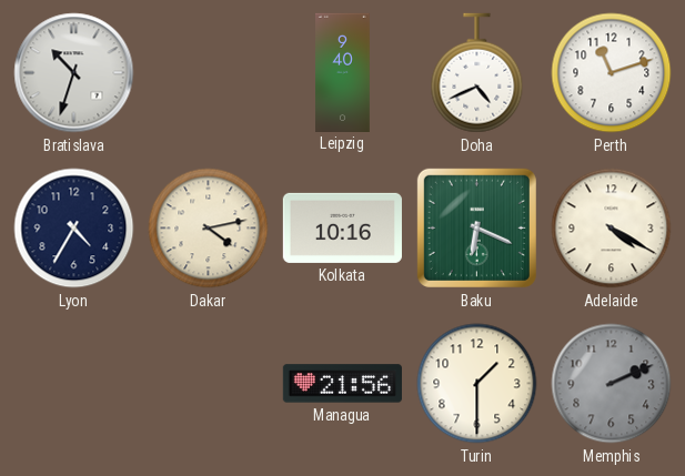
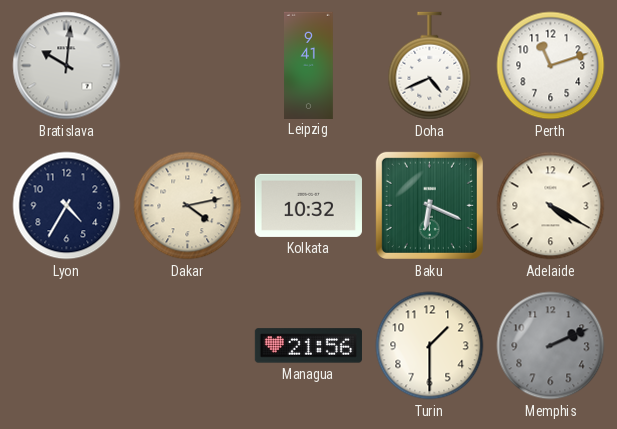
Bratislava: 10:33 -> 10:01
Leipzig: 9:40 -> 9:41
Kolkata: 10:16 -> 10:32
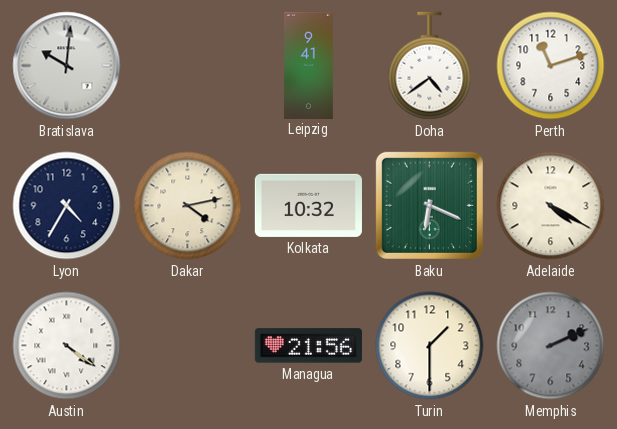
Doha: 4:41 -> 4:39
Austin: none -> 4:21
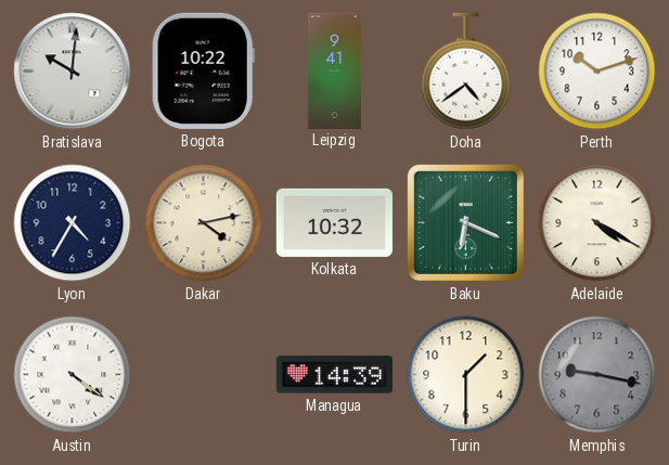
Bogota: none -> 10:22
Perth: 11:12 -> 10:12
Managua: 21:56 -> 14:39
Memphis: 2:11 -> 9:17
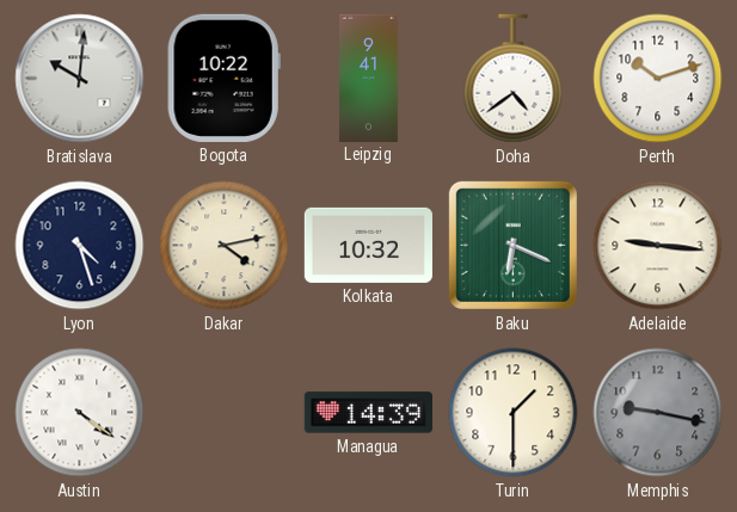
Lyon: 4:35 -> 4:27
Adelaide: 4:20 -> 9:16
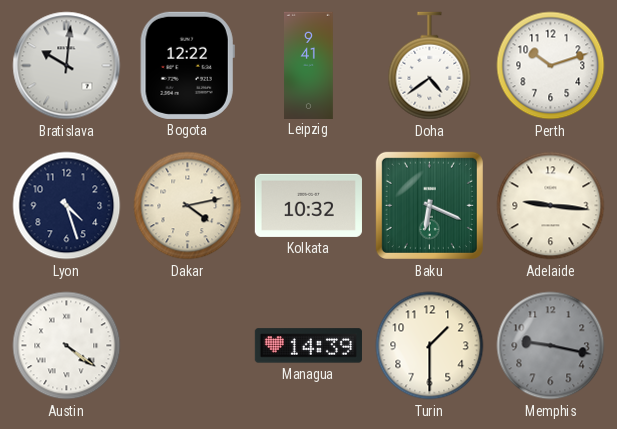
Bogota: 10:22 -> 12:22
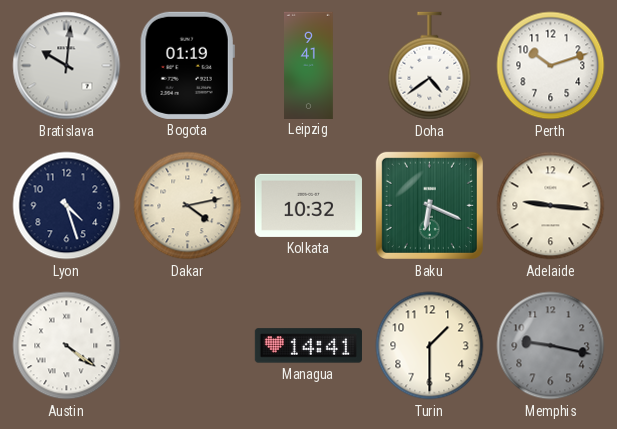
Bogota: 12:22 -> 01:19
Managua: 14:39 -> 14:41
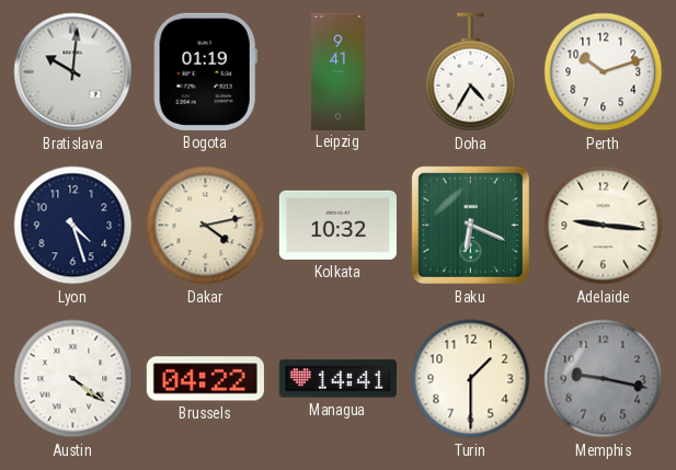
Doha: 4:39 -> 4:35
Brussels: none -> 04:22
